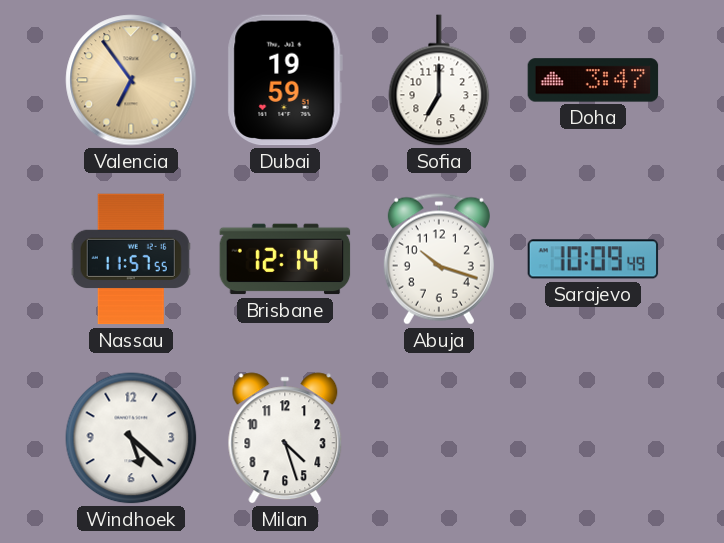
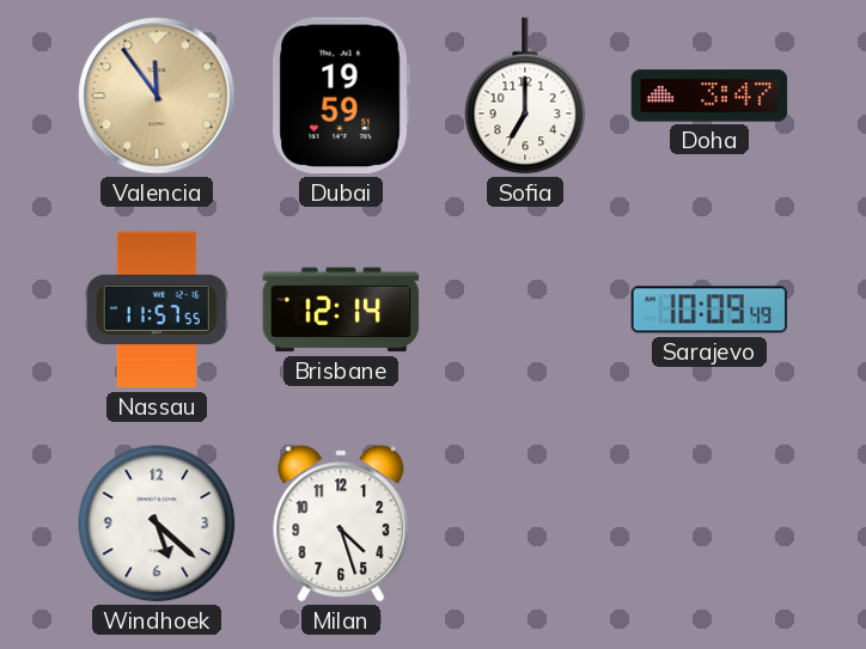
Valencia: 6:54 -> 11:54
Abuja: 10:18 -> none
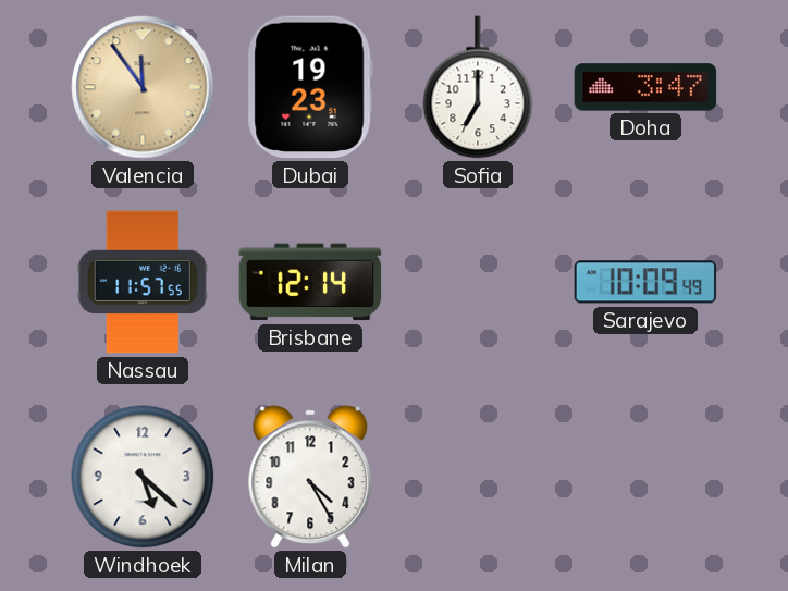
Dubai: 19:59 -> 19:23
Milan: 4:27 -> 4:25
